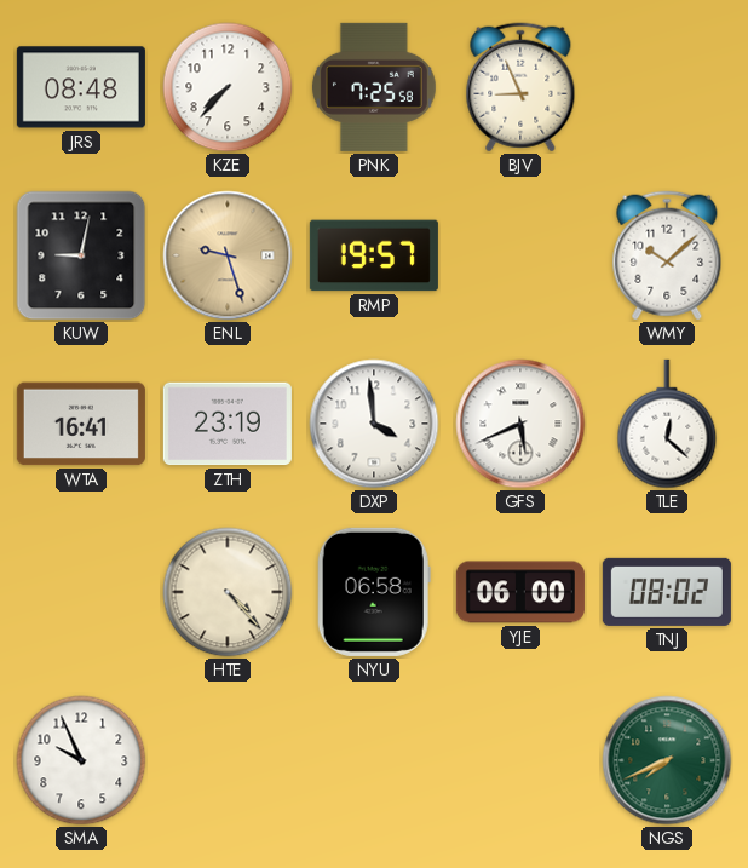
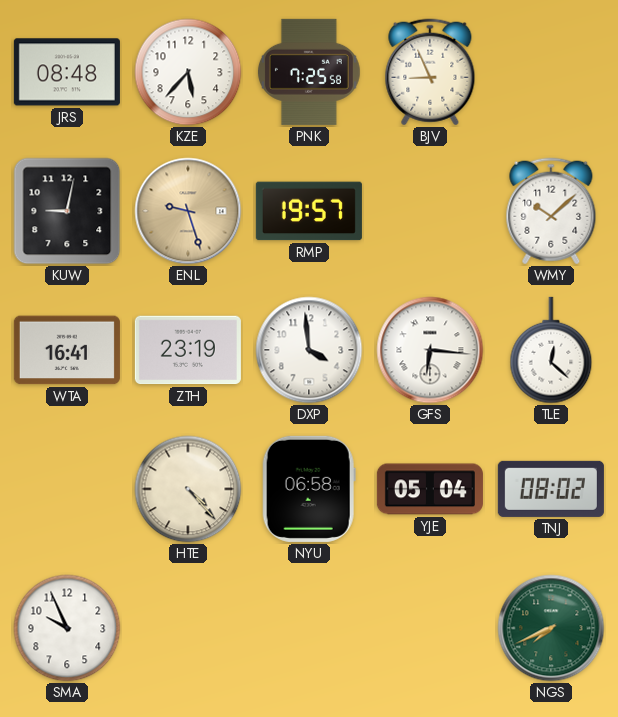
KZE: 7:37 -> 5:37
GFS: 5:41 -> 6:16
YJE: 06:00 -> 05:04
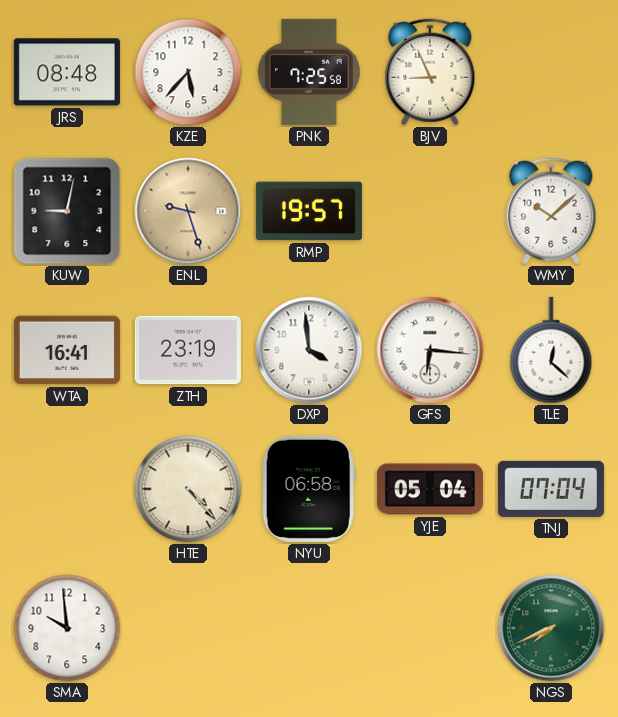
TNJ: 08:02 -> 07:04
SMA: 9:56 -> 9:59
